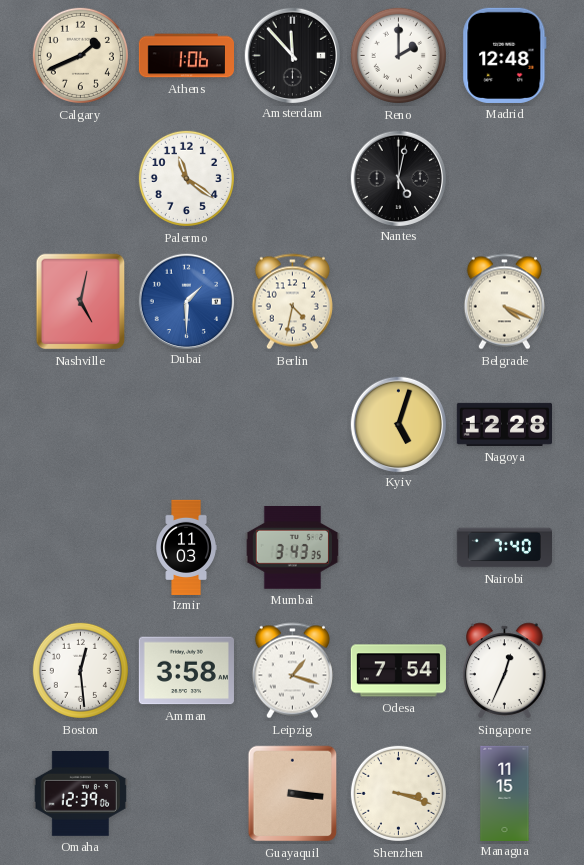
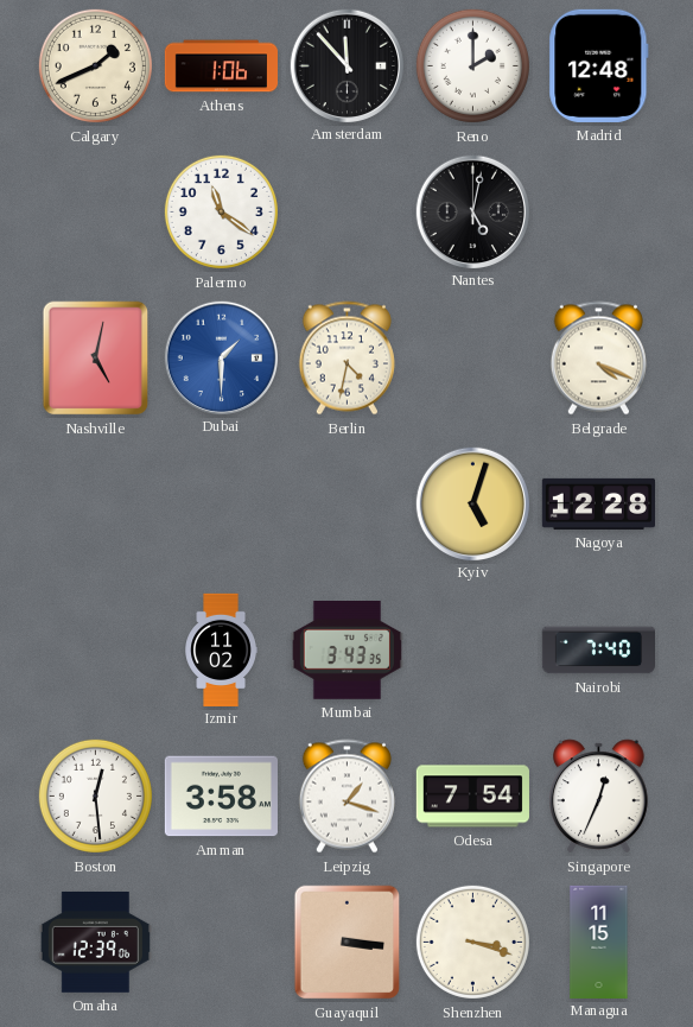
Izmir: 11:03 -> 11:02
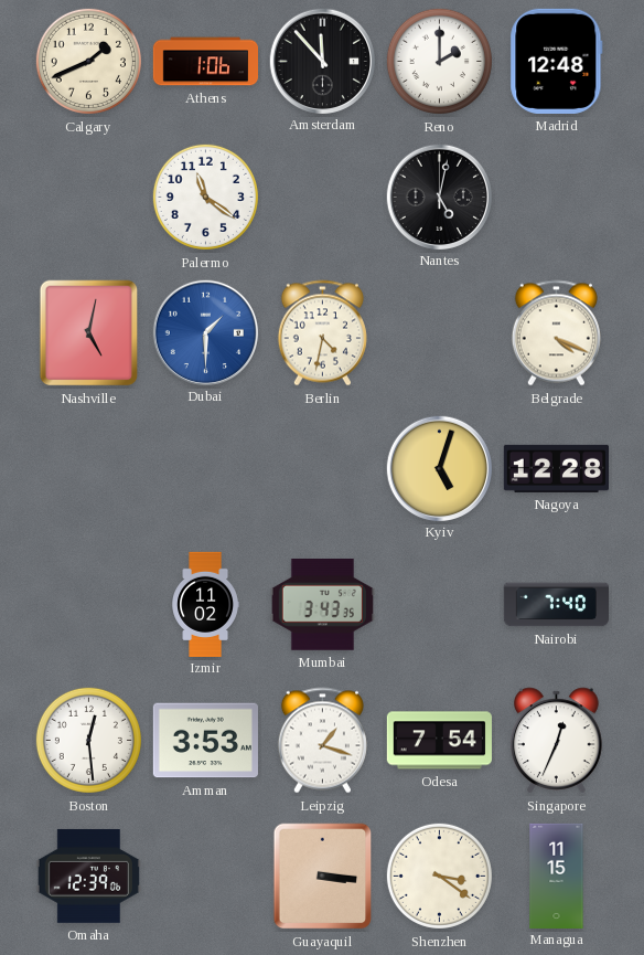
Amman: 3:58 -> 3:53
Shenzhen: 3:18 -> 3:21
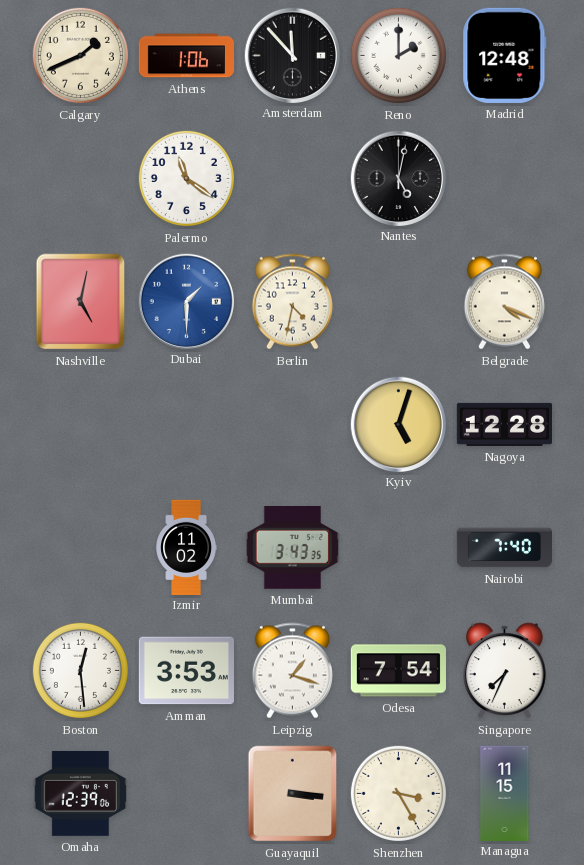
Singapore: 12:34 -> 7:34
Shenzhen: 3:21 -> 3:25
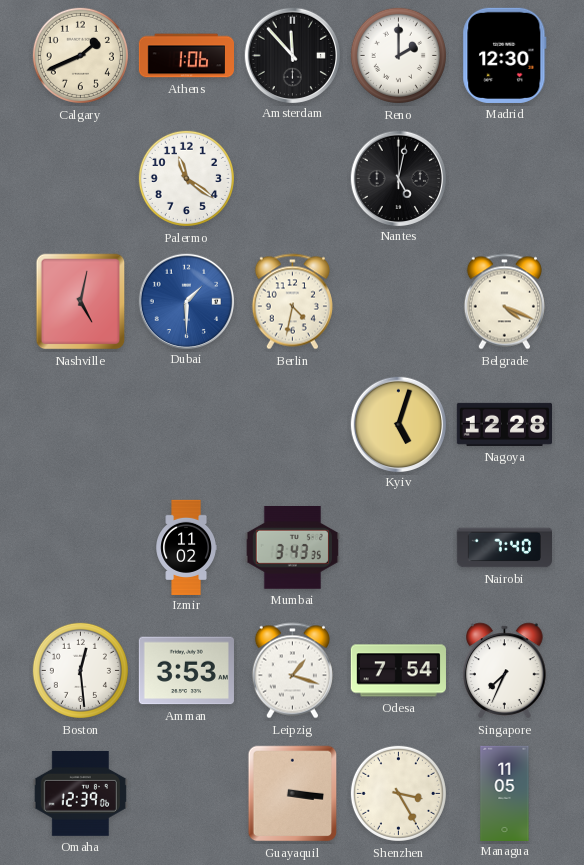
Madrid: 12:48 -> 12:30
Managua: 11:15 -> 11:05
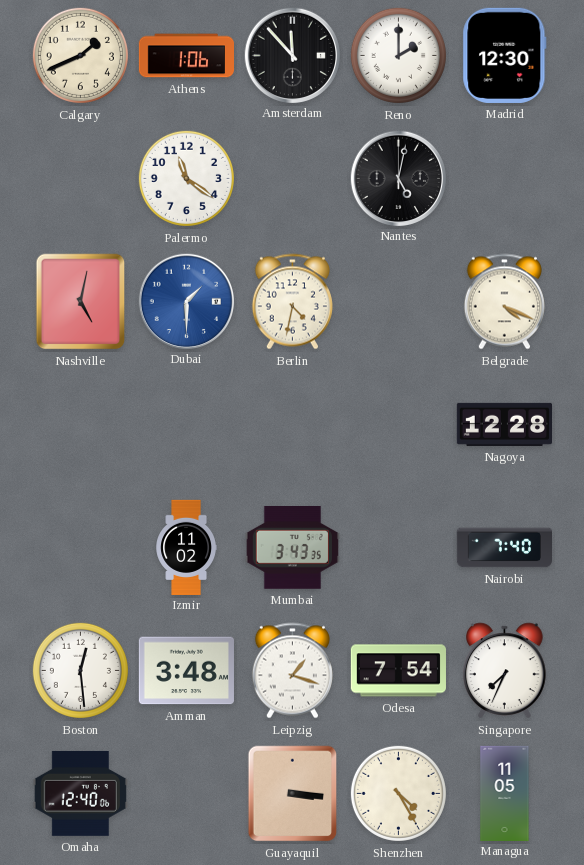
Kyiv: 5:03 -> none
Amman: 3:53 -> 3:48
Omaha: 12:39 -> 12:40
Shenzhen: 3:25 -> 4:25
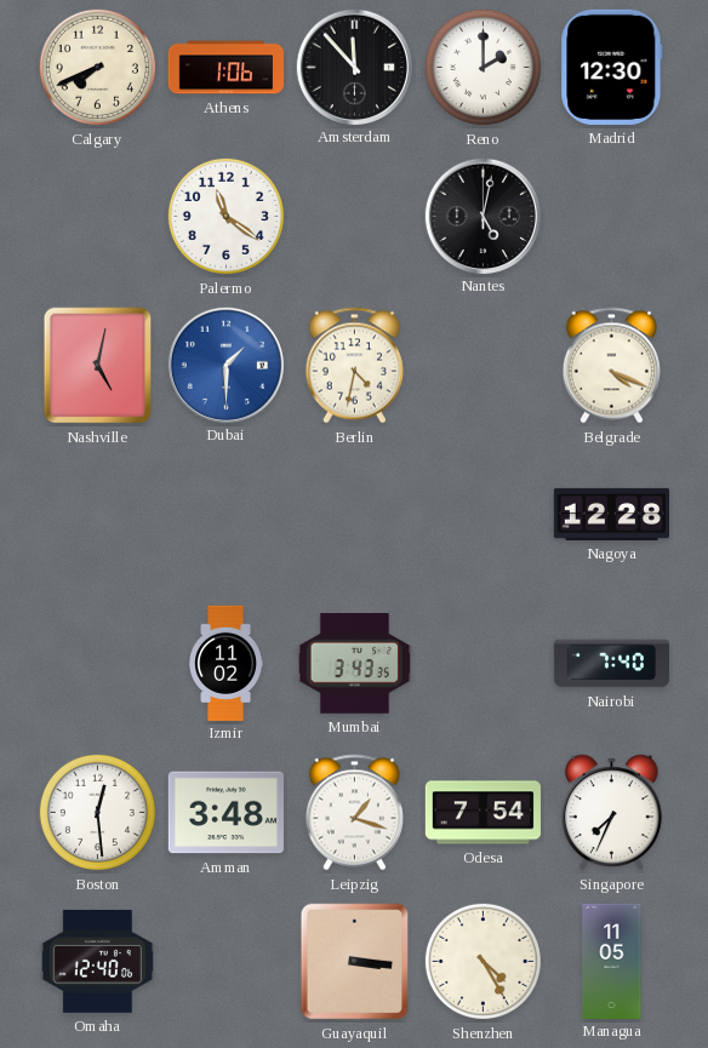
Calgary: 1:41 -> 7:41
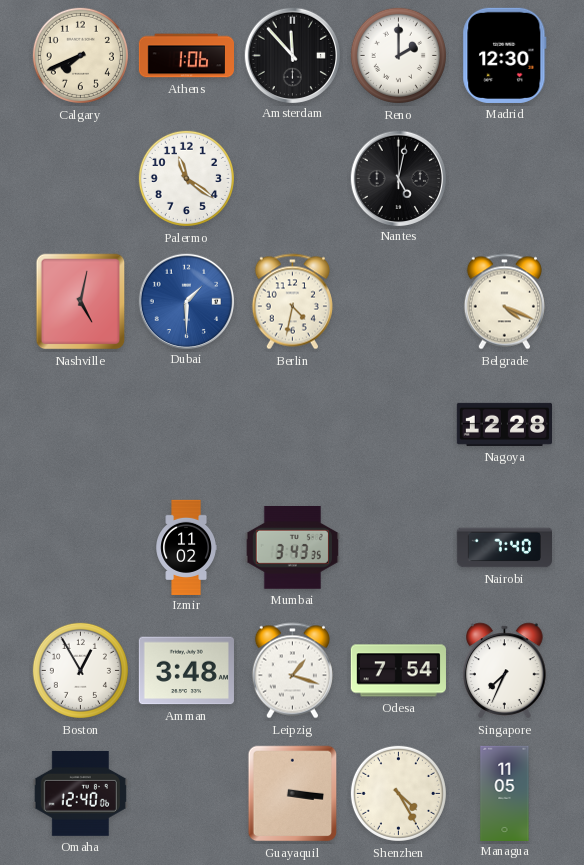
Boston: 12:29 -> 12:55
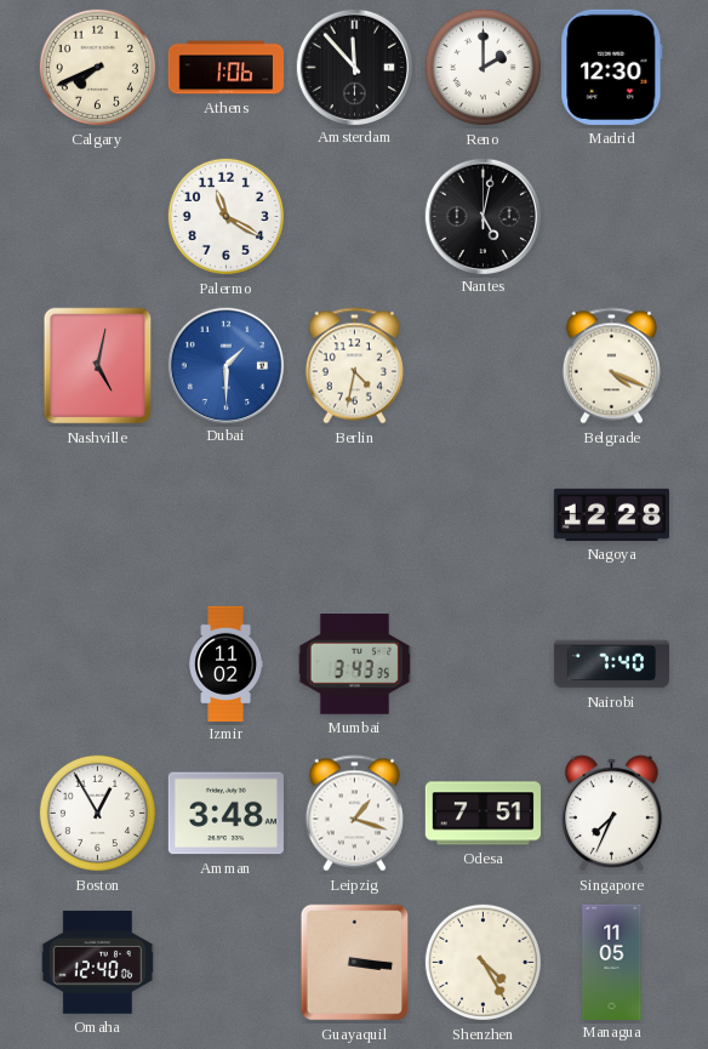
Palermo: 11:21 -> 11:20
Odesa: 7:54 -> 7:51
